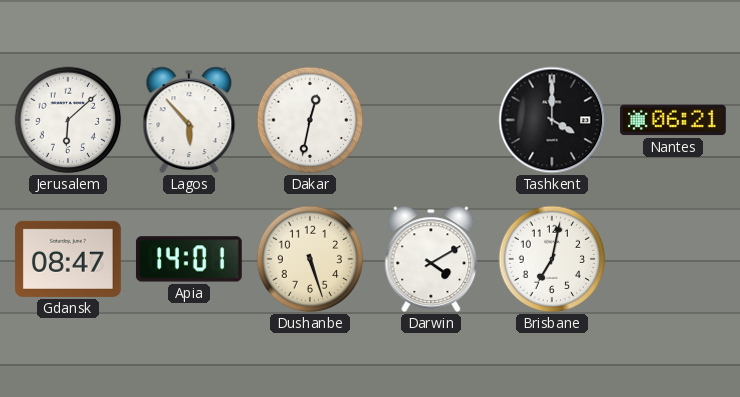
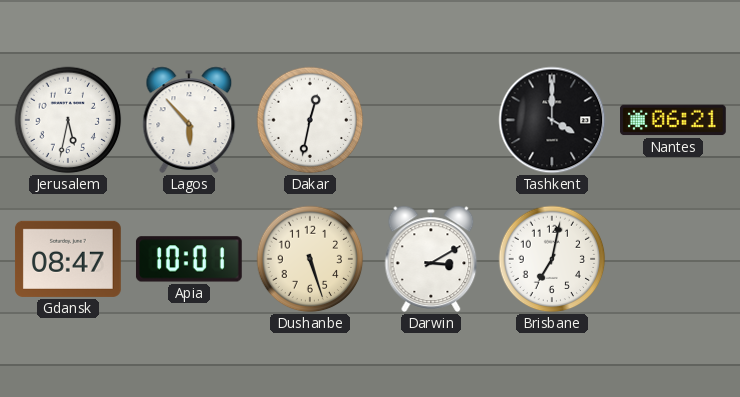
Jerusalem: 6:08 -> 5:32
Apia: 14:01 -> 10:01
Darwin: 4:10 -> 3:10
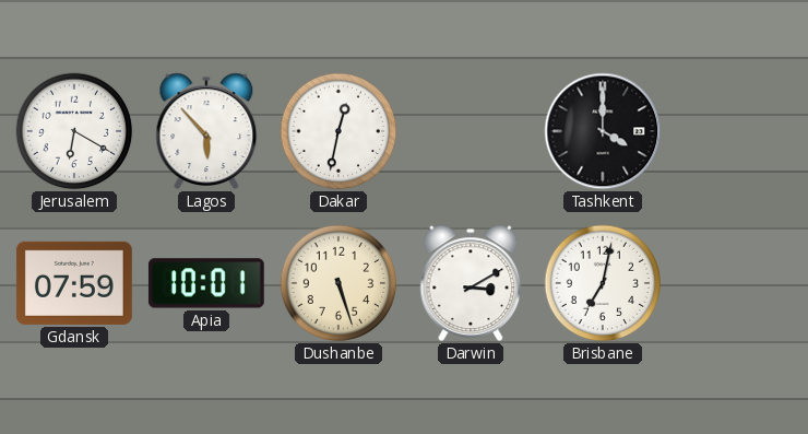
Jerusalem: 5:32 -> 6:20
Nantes: 06:21 -> none
Gdansk: 08:47 -> 07:59
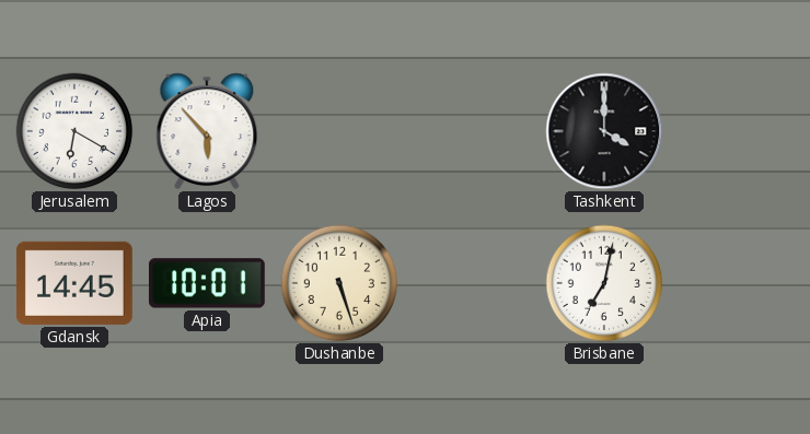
Dakar: 12:32 -> none
Gdansk: 07:59 -> 14:45
Darwin: 3:10 -> none
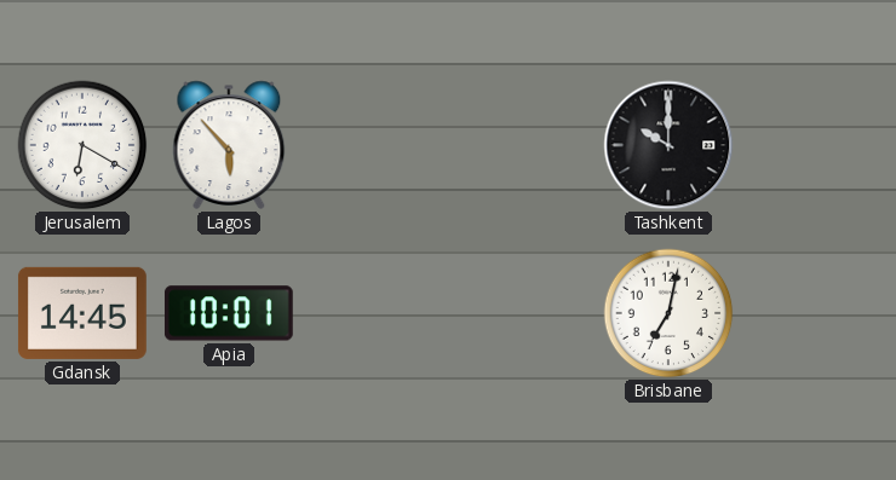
Tashkent: 4:00 -> 10:00
Dushanbe: 5:27 -> none
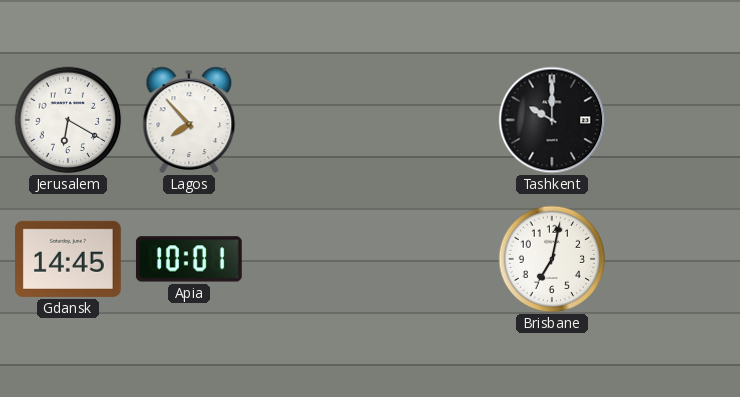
Lagos: 5:53 -> 7:53
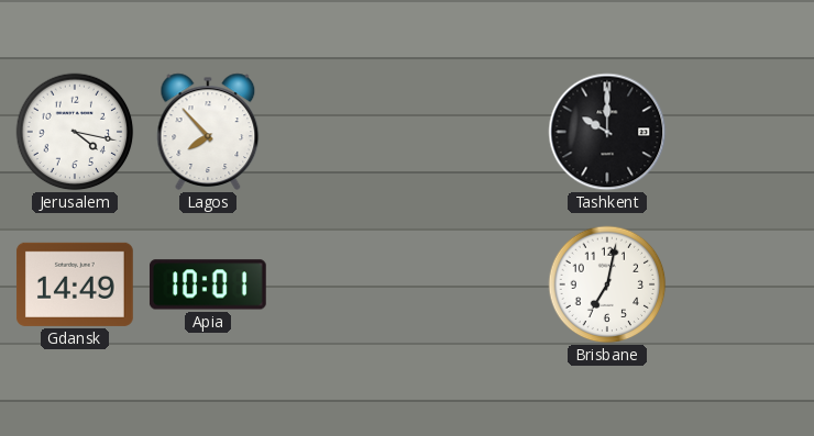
Jerusalem: 6:20 -> 4:17
Gdansk: 14:45 -> 14:49
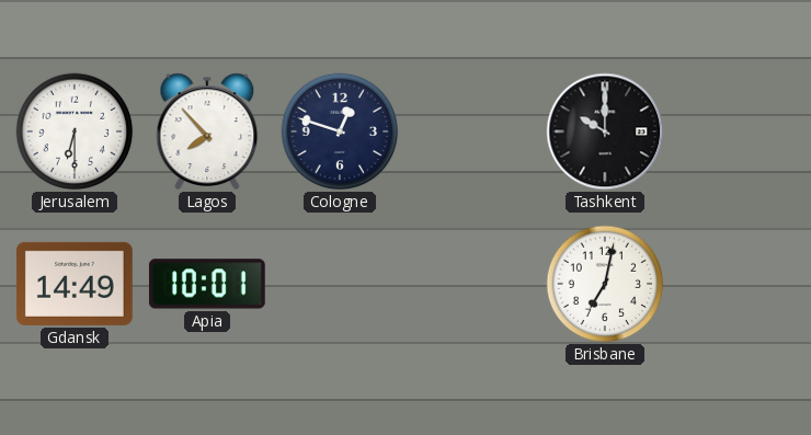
Jerusalem: 4:17 -> 6:30
Cologne: none -> 12:48
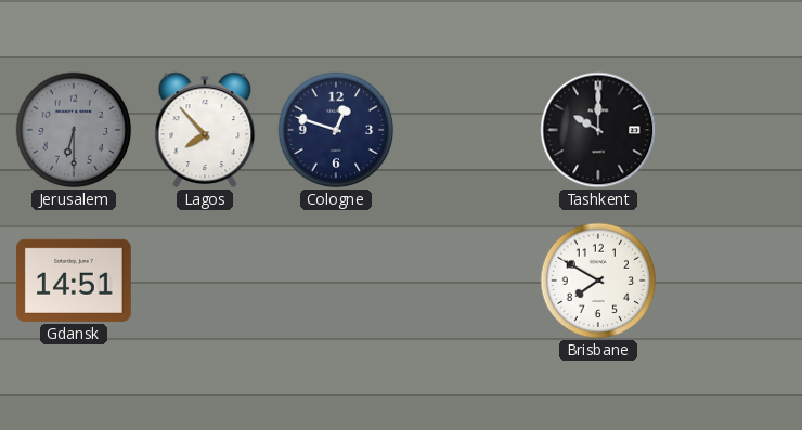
Jerusalem dial: white -> grey
Gdansk: 14:49 -> 14:51
Apia: 10:01 -> none
Brisbane: 7:02 -> 7:50
